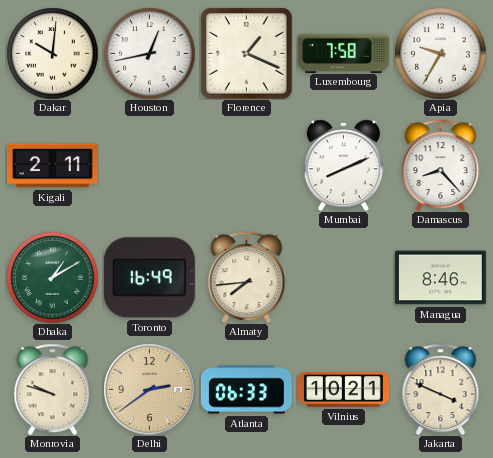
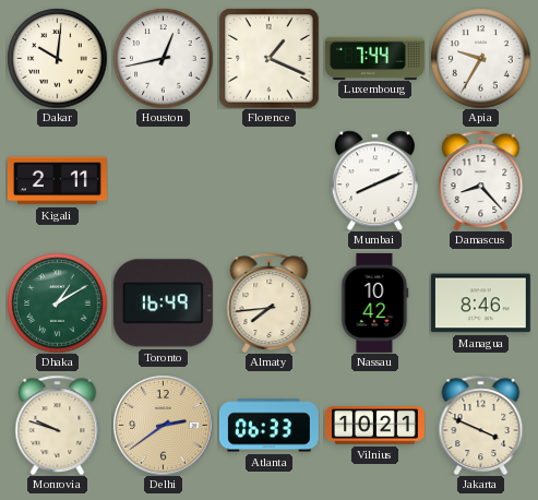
Luxembourg: 7:58 -> 7:44
Nassau: none -> 10:42
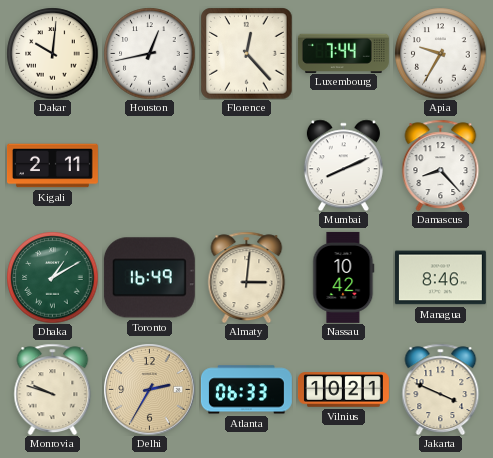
Florence: 1:19 -> 12:23
Almaty: 7:44 -> 3:01
Delhi: 2:39 -> 2:35
